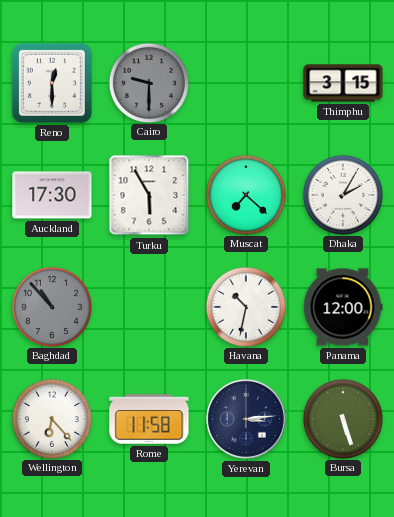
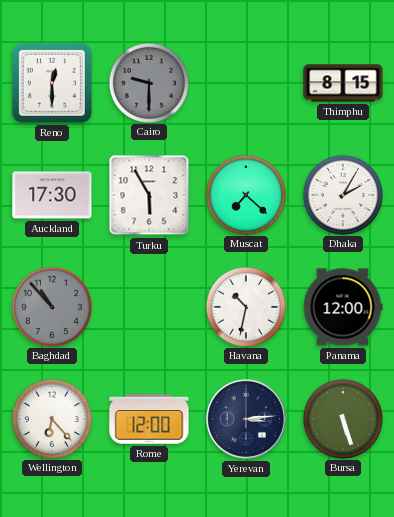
Thimphu: 3:15 -> 8:15
Rome: 11:58 -> 12:00
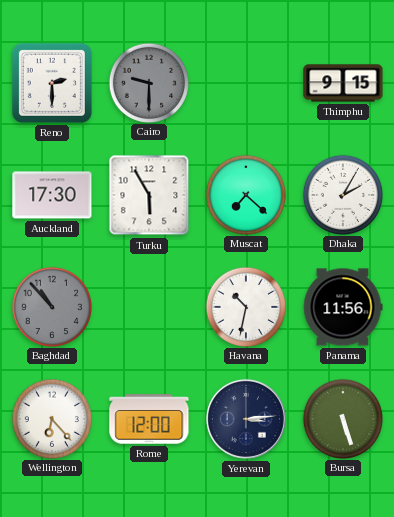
Reno: 12:30 -> 2:30
Thimphu: 8:15 -> 9:15
Panama: 12:00 -> 11:56
